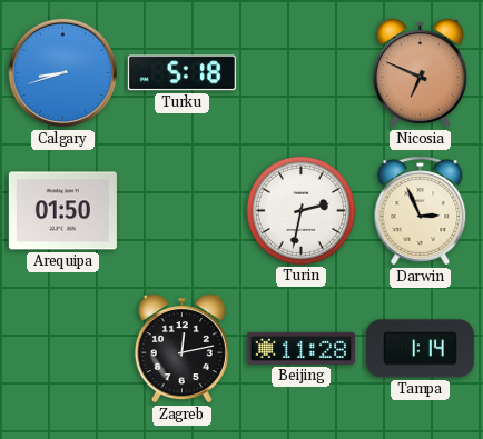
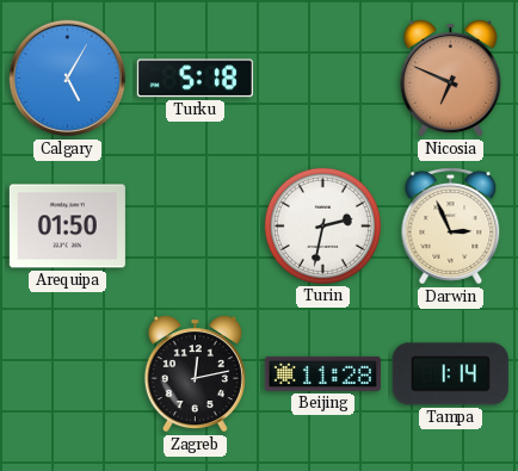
Calgary: 8:42 -> 5:05
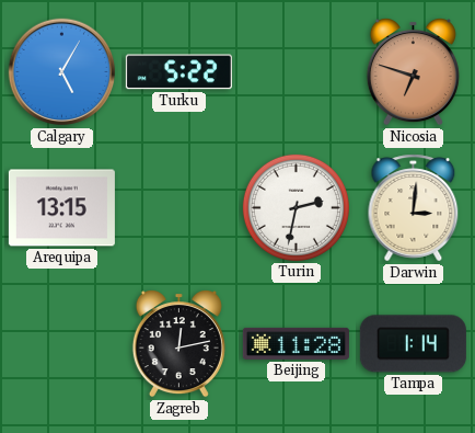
Turku: 5:18 -> 5:22
Nicosia: 6:49 -> 6:48
Arequipa: 01:50 -> 13:15
Darwin: 2:56 -> 3:01
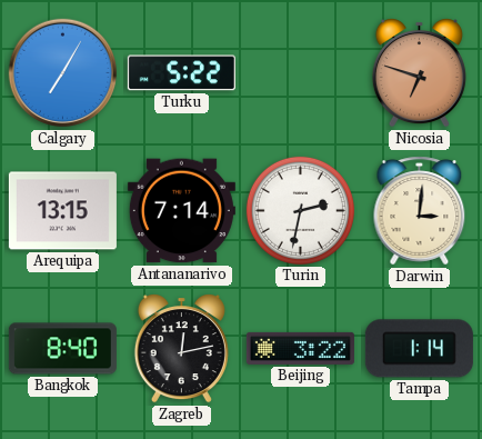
Calgary: 5:05 -> 7:05
Antananarivo: none -> 7:14
Bangkok: none -> 8:40
Beijing: 11:28 -> 3:22
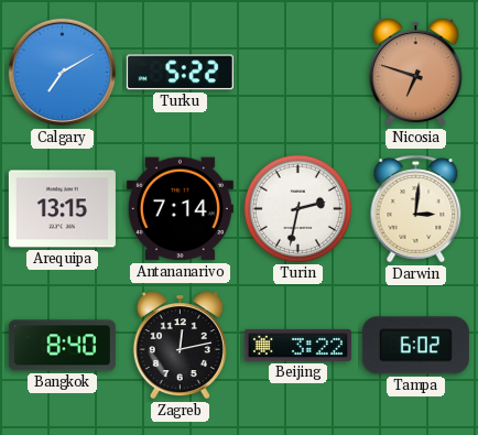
Calgary: 7:05 -> 7:10
Tampa: 1:14 -> 6:02
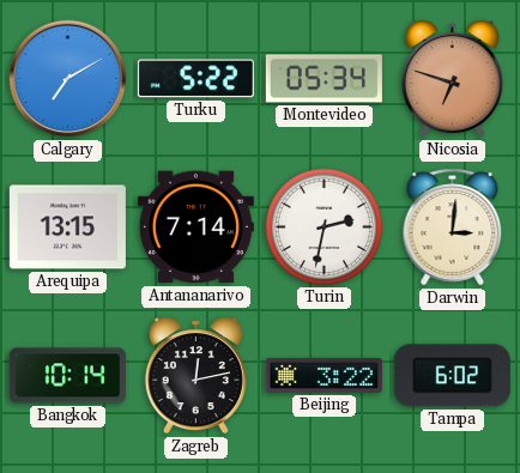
Montevideo: none -> 05:34
Bangkok: 8:40 -> 10:14
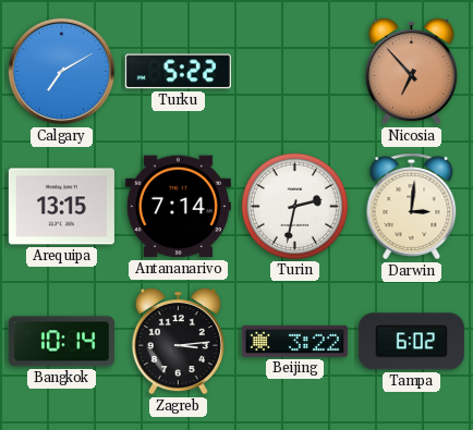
Montevideo: 05:34 -> none
Nicosia: 6:48 -> 6:53
Zagreb: 12:13 -> 3:14
